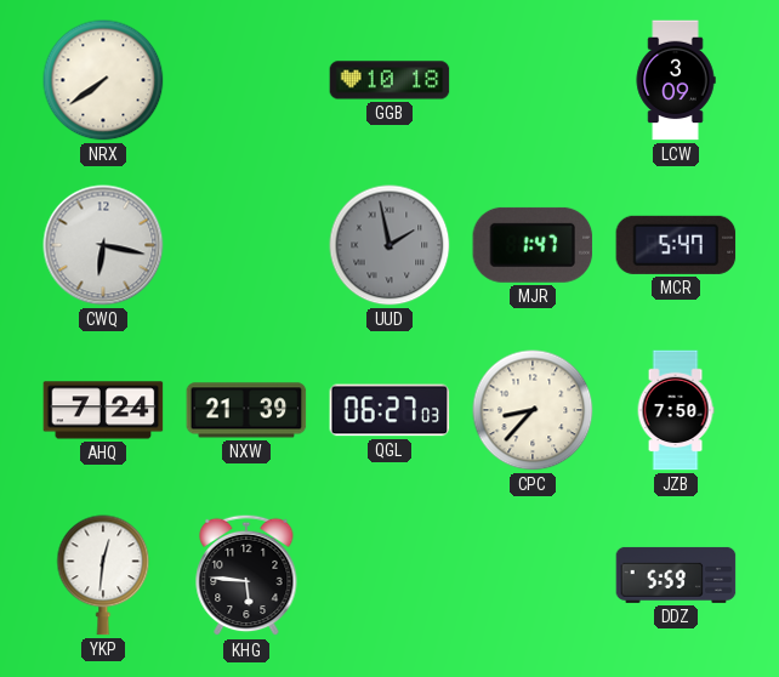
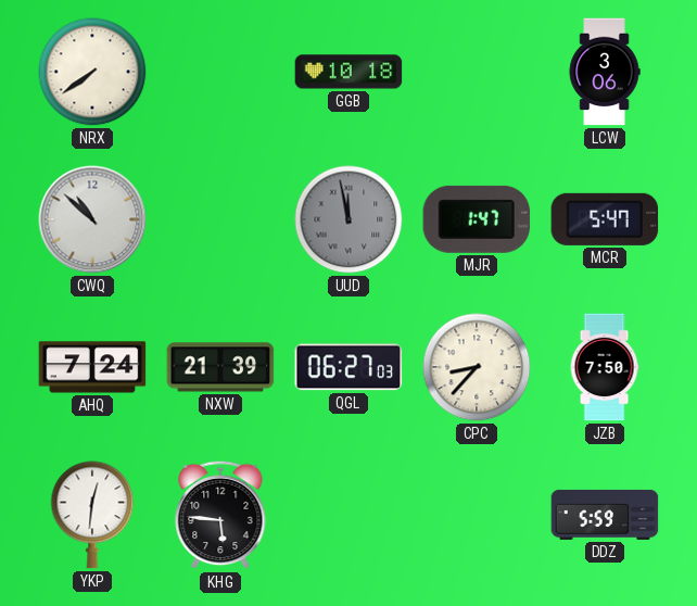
LCW: 3:09 -> 3:06
CWQ: 6:17 -> 10:52
UUD: 1:58 -> 11:58
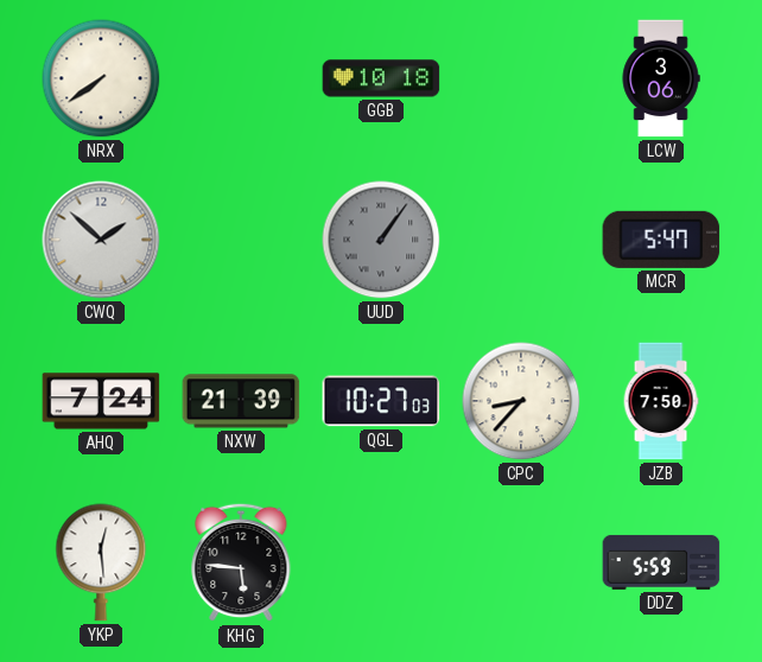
CWQ: 10:52 -> 1:52
UUD: 11:58 -> 1:06
MJR: 1:47 -> none
QGL: 06:27 -> 10:27
YKP: 12:31 -> 12:29
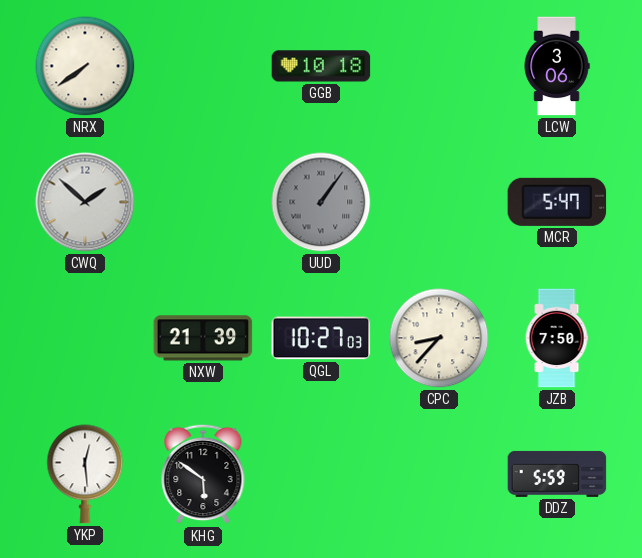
AHQ: 7:24 -> none
KHG: 5:46 -> 5:51
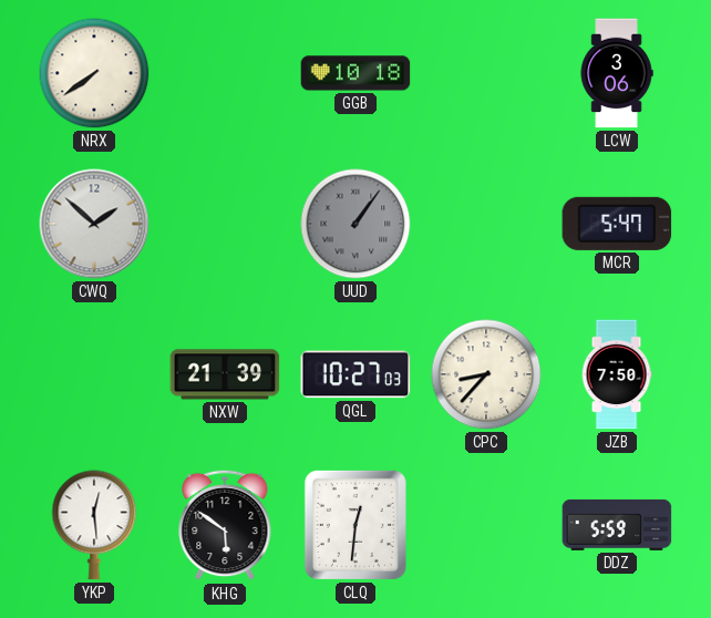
CLQ: none -> 12:31
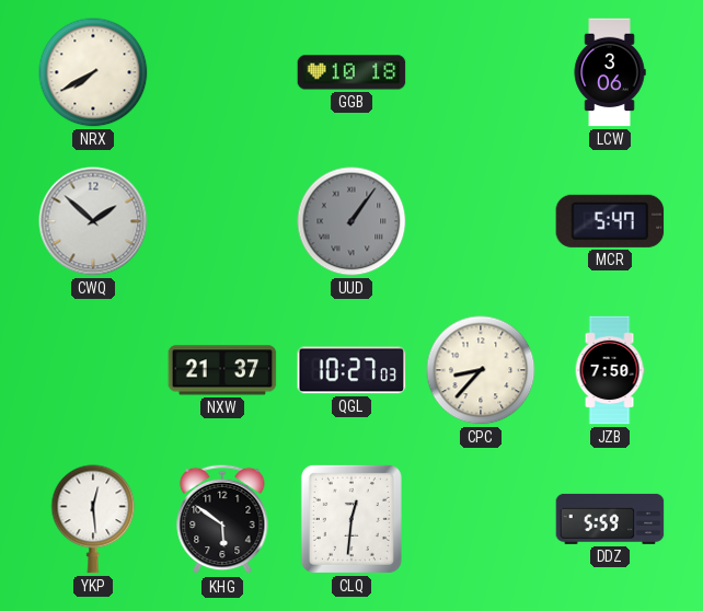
NRX: 7:39 -> 7:40
NXW: 21:39 -> 21:37
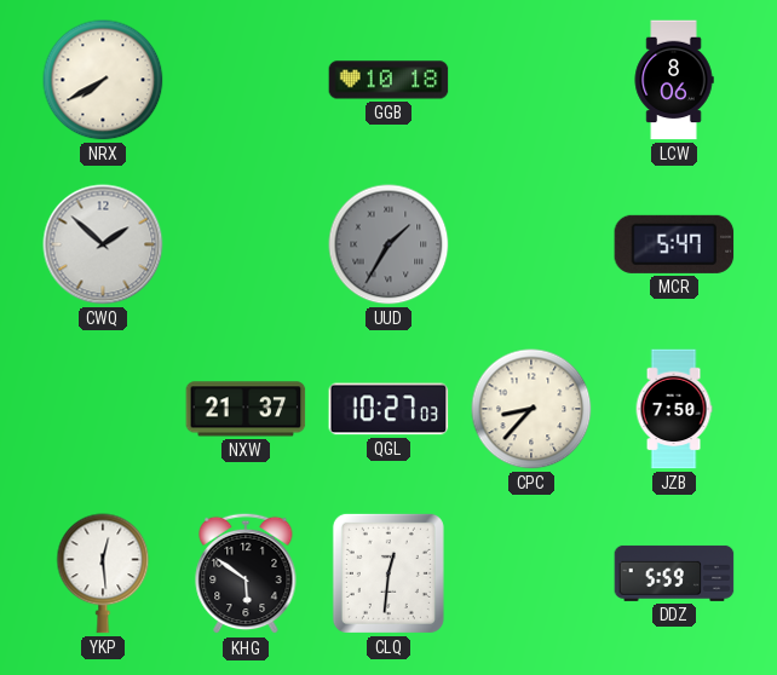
LCW: 3:06 -> 8:06
UUD: 1:06 -> 1:35
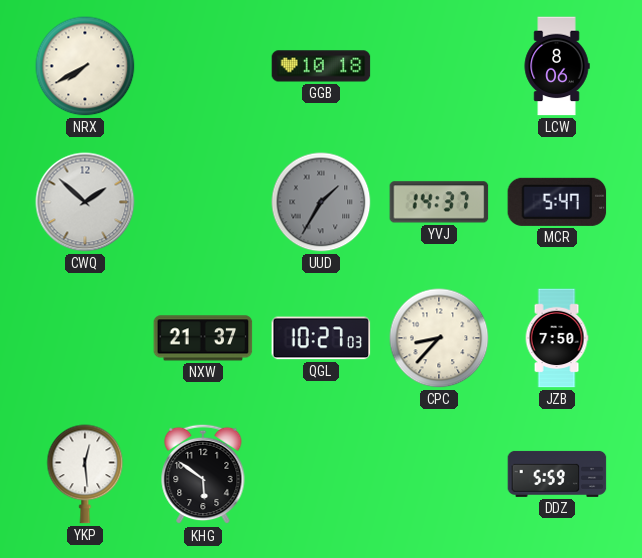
YVJ: none -> 14:37
CLQ: 12:31 -> none
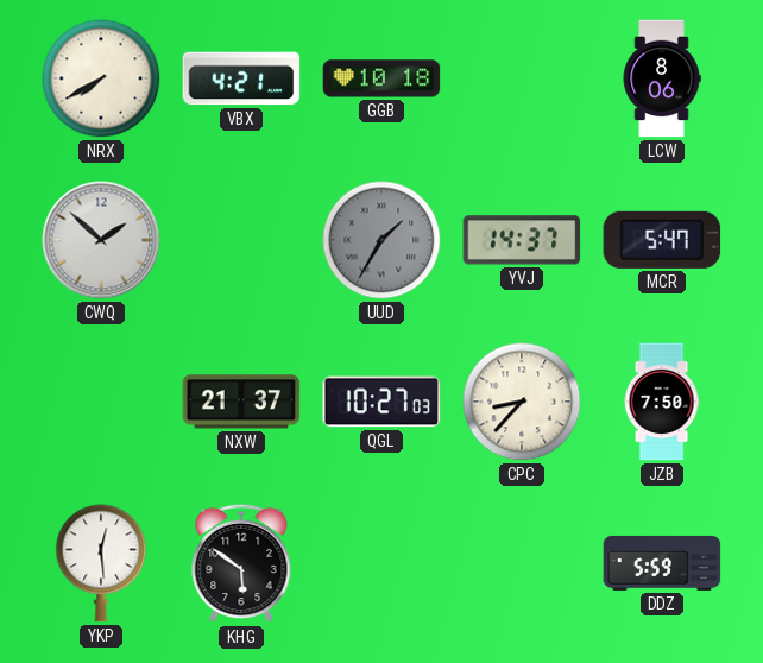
VBX: none -> 4:21
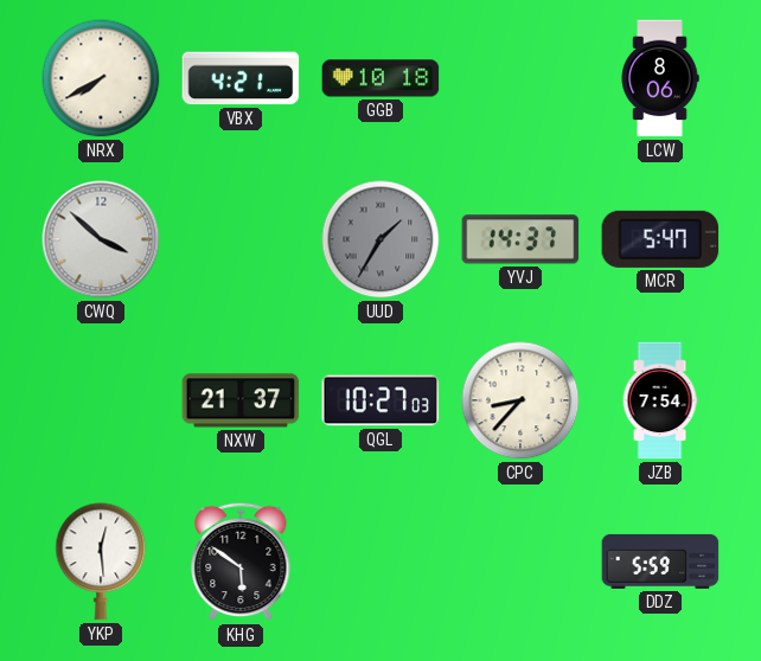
CWQ: 1:52 -> 3:52
JZB: 7:50 -> 7:54
